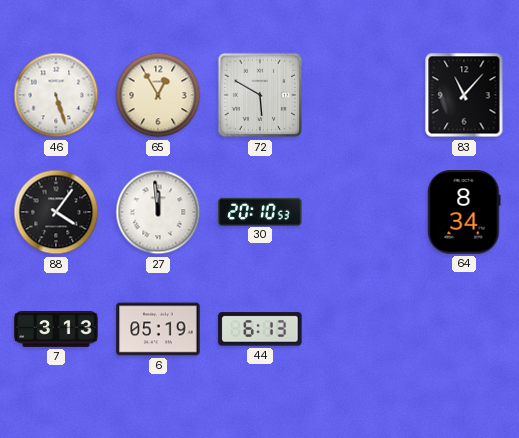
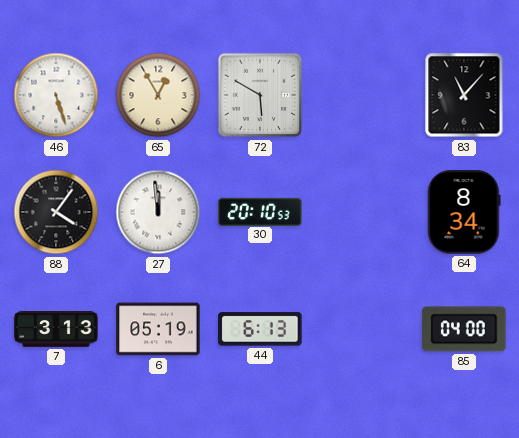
85: none -> 04:00
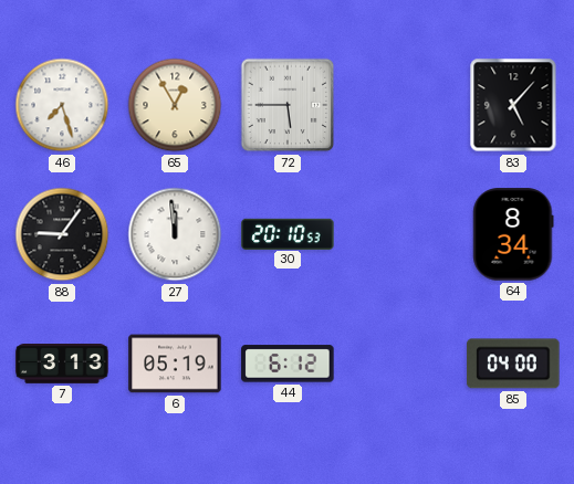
46: 5:27 -> 7:27
72: 5:50 -> 5:45
83: 11:07 -> 5:07
88: 4:06 -> 9:06
44: 6:13 -> 6:12
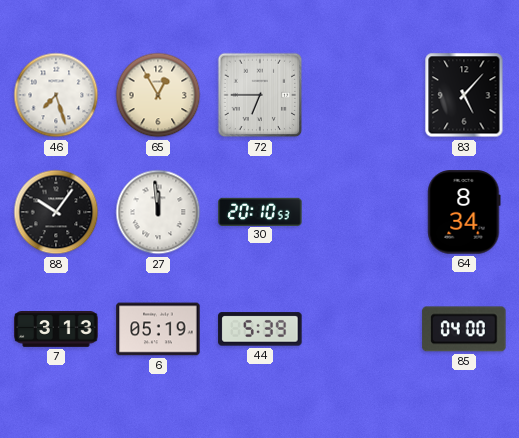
72: 5:45 -> 6:45
88: 9:06 -> 10:06
44: 6:12 -> 5:39
